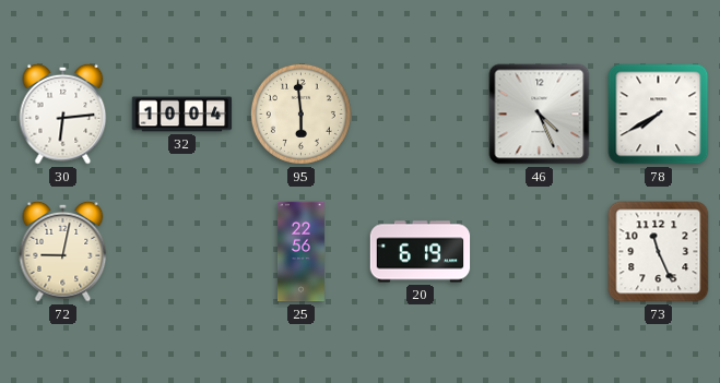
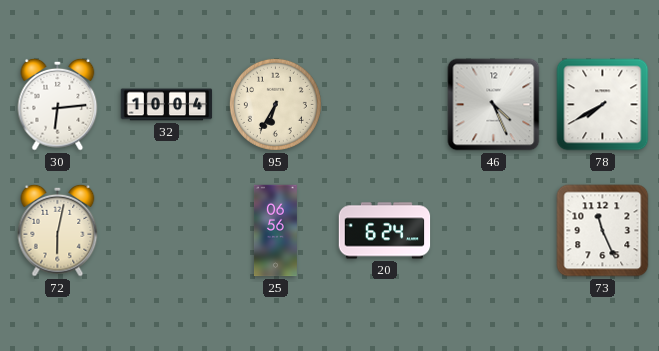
95: 5:59 -> 6:35
72: 9:02 -> 6:02
25: 22:56 -> 06:56
20: 6:19 -> 6:24
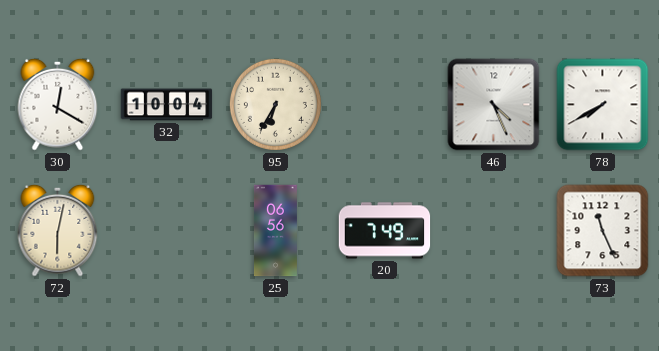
30: 6:14 -> 12:20
20: 6:24 -> 7:49
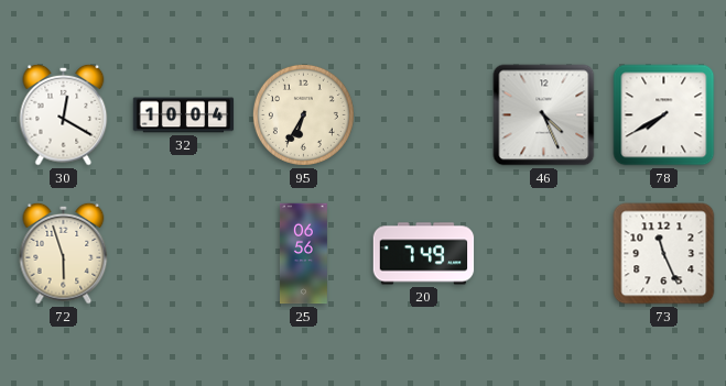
72: 6:02 -> 5:57
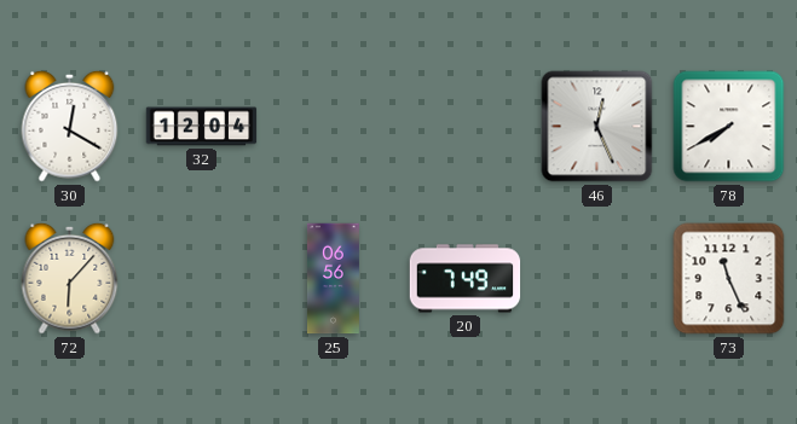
32: 10:04 -> 12:04
95: 6:35 -> none
46: 4:26 -> 12:26
72: 5:57 -> 6:07
